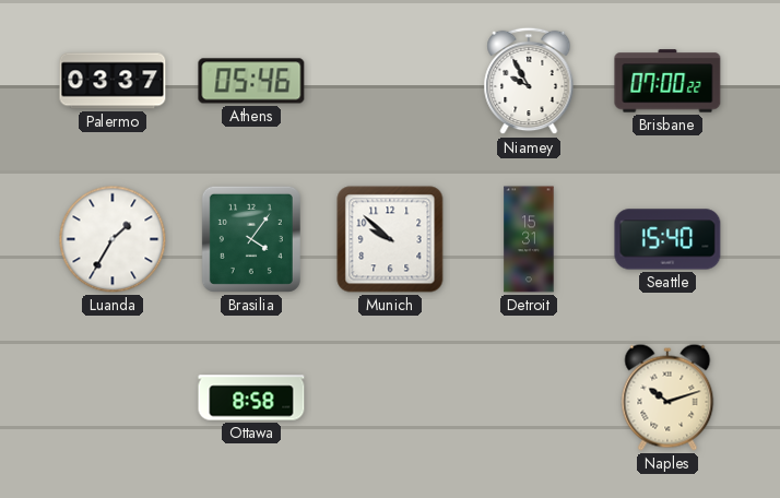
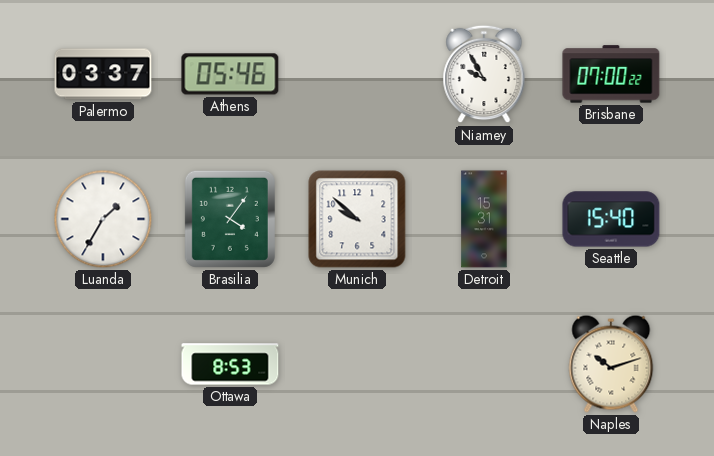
Ottawa: 8:58 -> 8:53
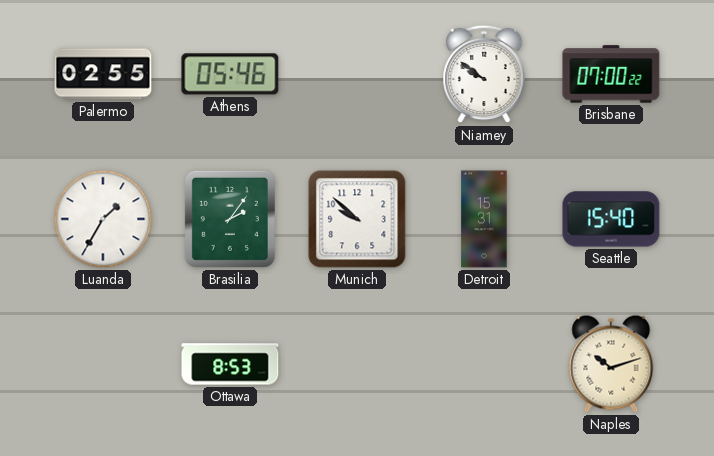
Palermo: 03:37 -> 02:55
Niamey: 9:55 -> 9:51
Brasilia: 4:06 -> 2:06
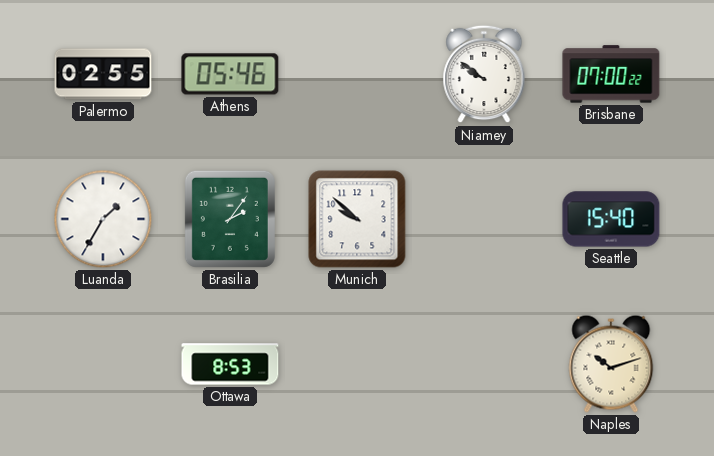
Detroit: 15:31 -> none
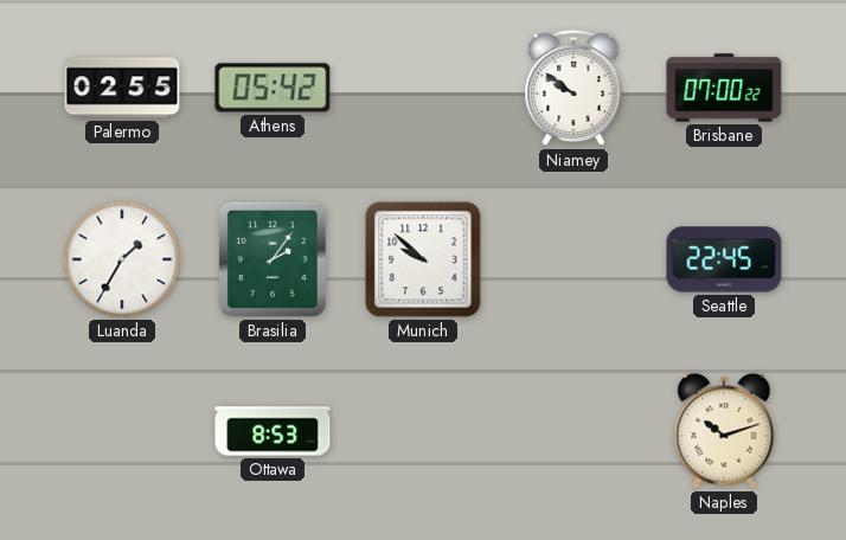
Athens: 05:46 -> 05:42
Seattle: 15:40 -> 22:45
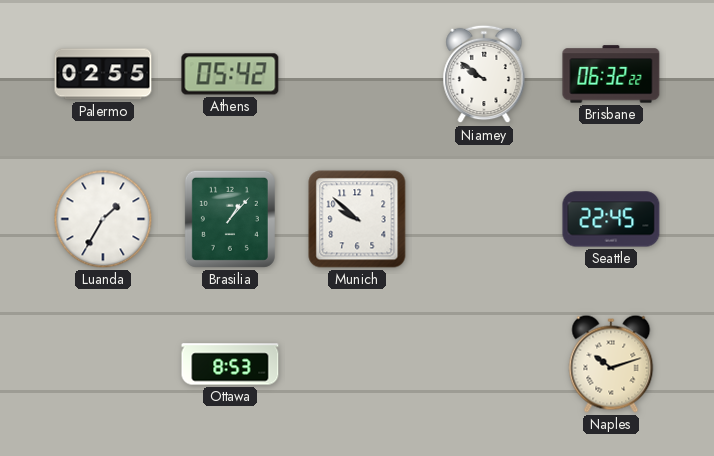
Brisbane: 07:00 -> 06:32
Brasilia: 2:06 -> 1:07
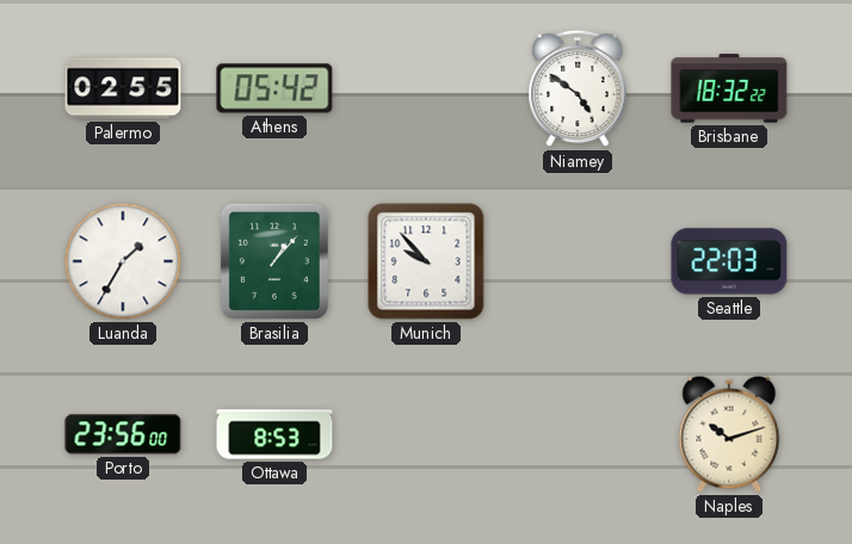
Niamey: 9:51 -> 4:51
Brisbane: 06:32 -> 18:32
Munich: 9:52 -> 9:53
Seattle: 22:45 -> 22:03
Porto: none -> 23:56
